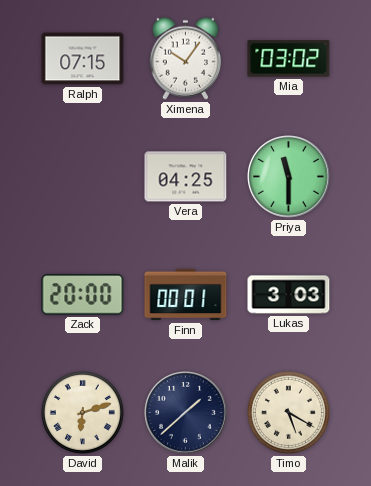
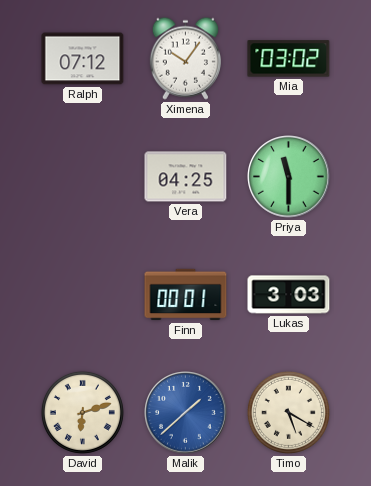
Ralph: 07:15 -> 07:12
Zack: 20:00 -> none
Malik dial: navy -> blue
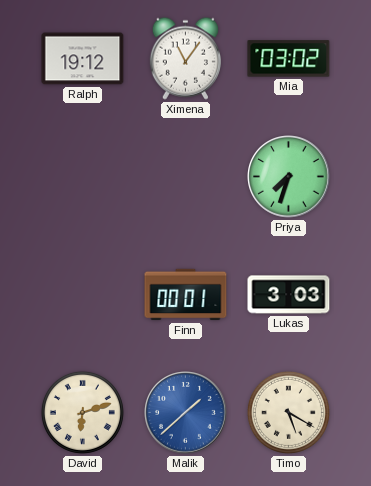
Ralph: 07:12 -> 19:12
Ximena: 10:06 -> 11:06
Vera: 04:25 -> none
Priya: 11:30 -> 7:33
